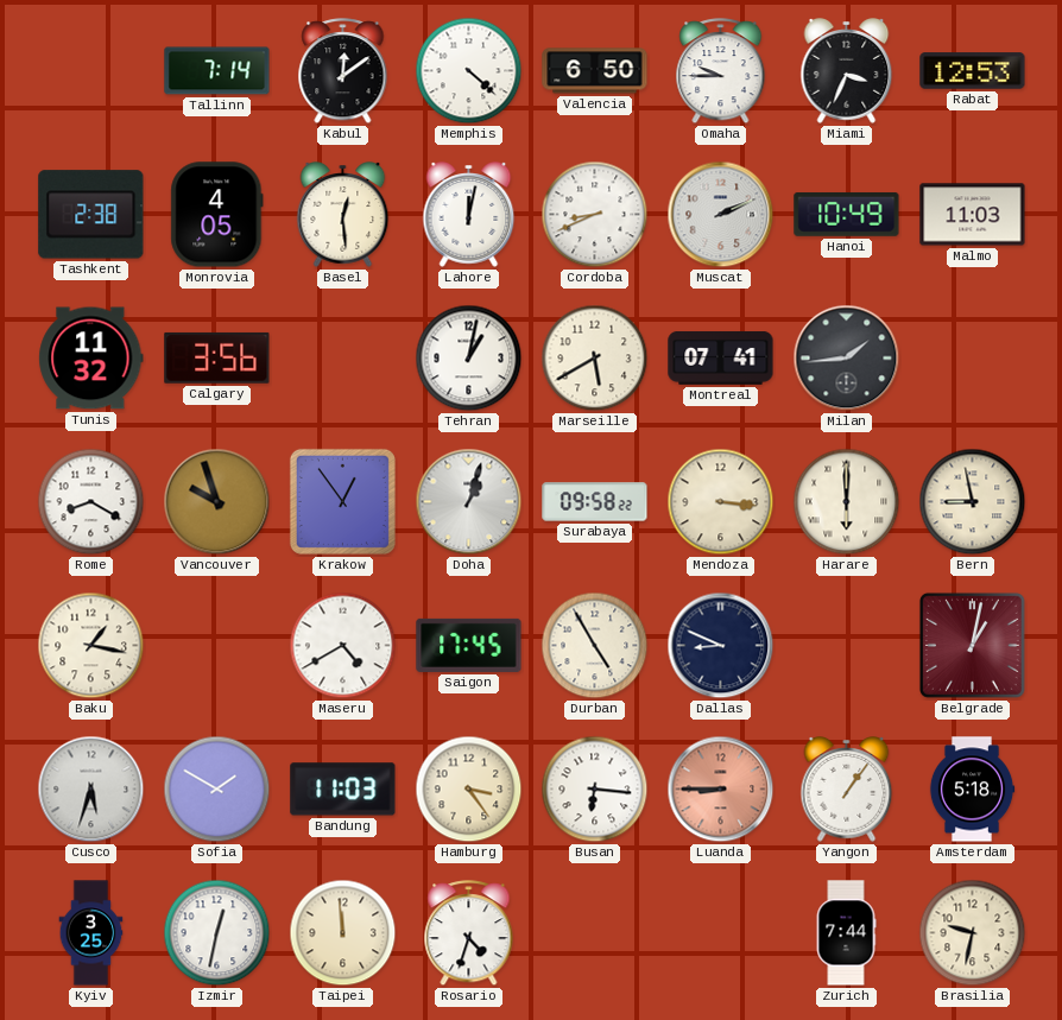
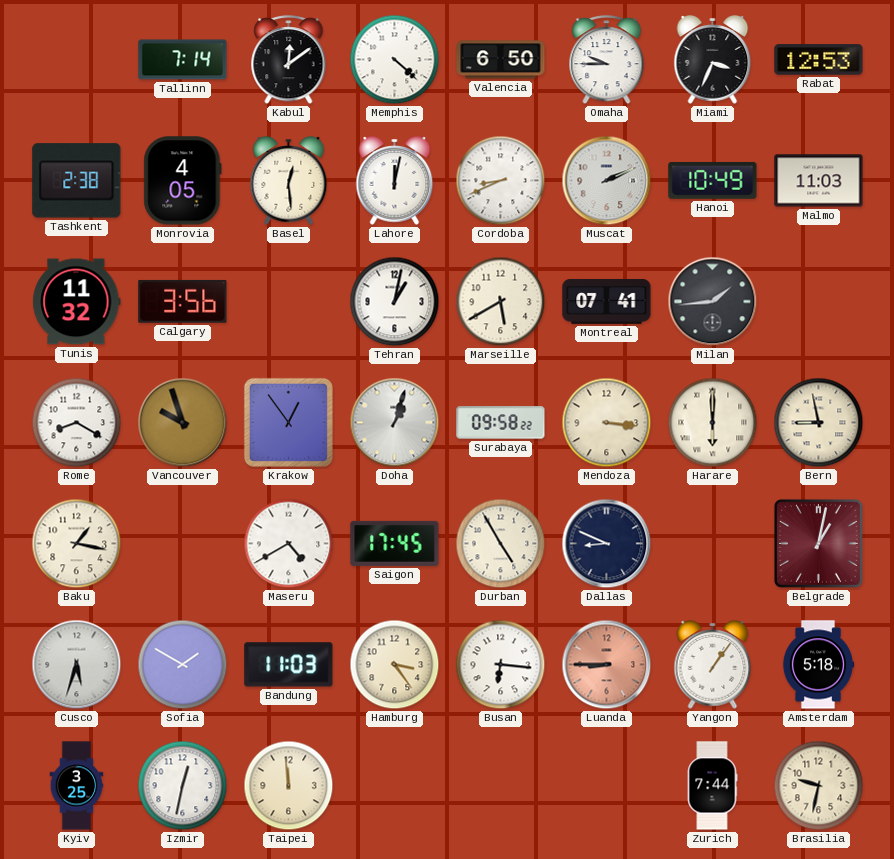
Rosario: 4:33 -> none
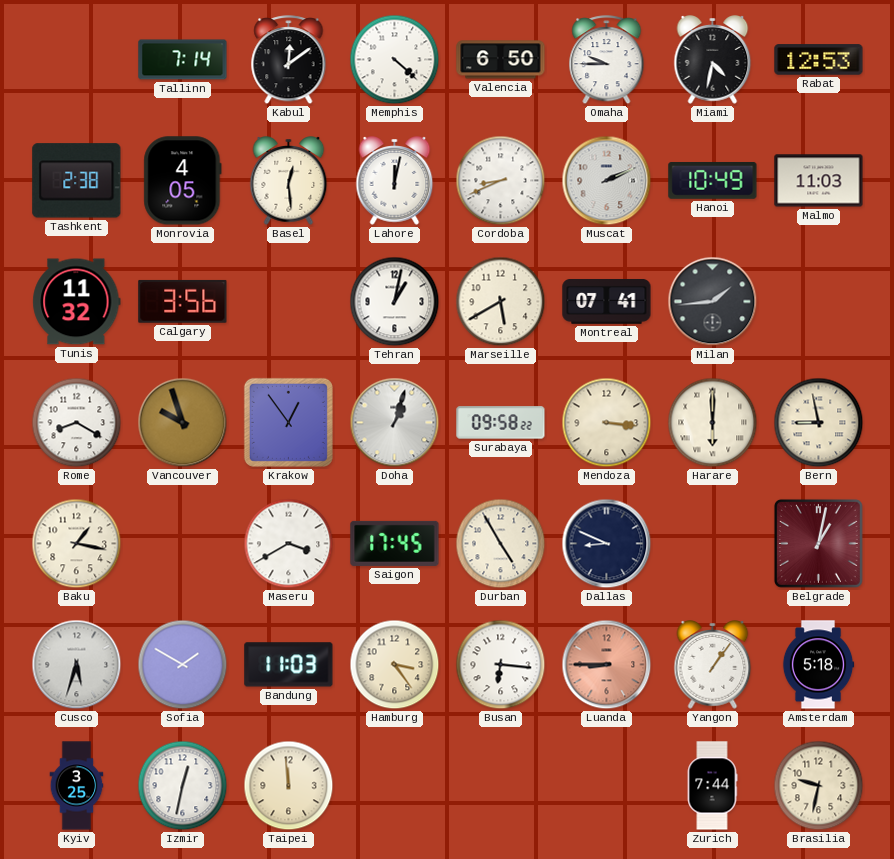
Miami: 3:34 -> 4:32
Maseru: 4:40 -> 3:40
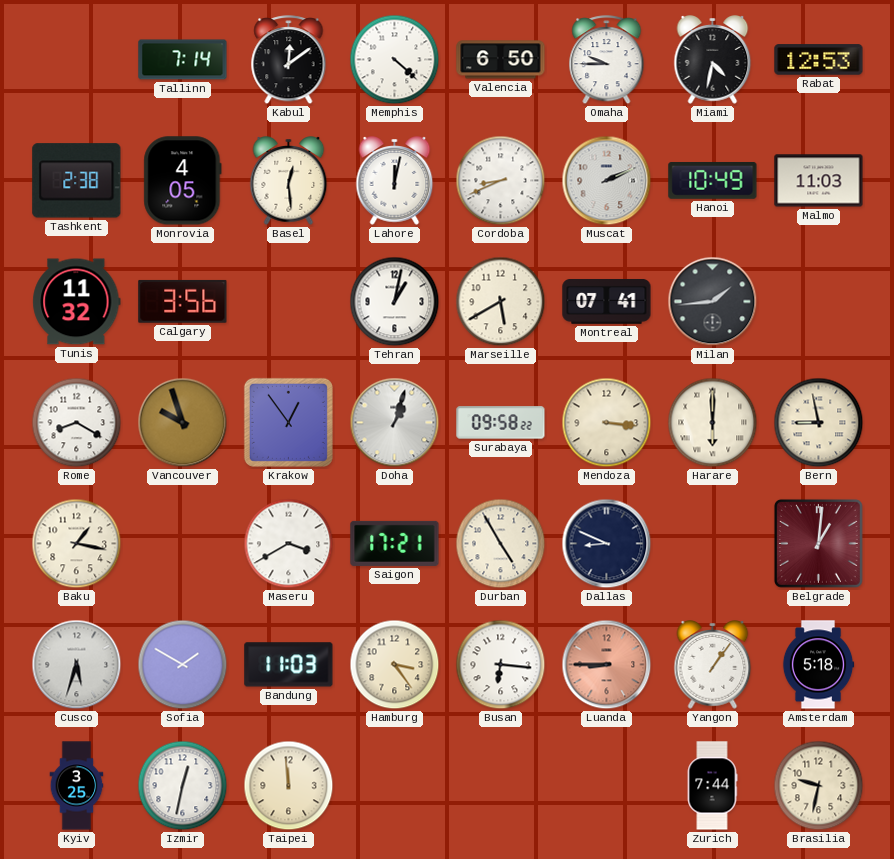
Saigon: 17:45 -> 17:21
Belgrade: 1:02 -> 1:01
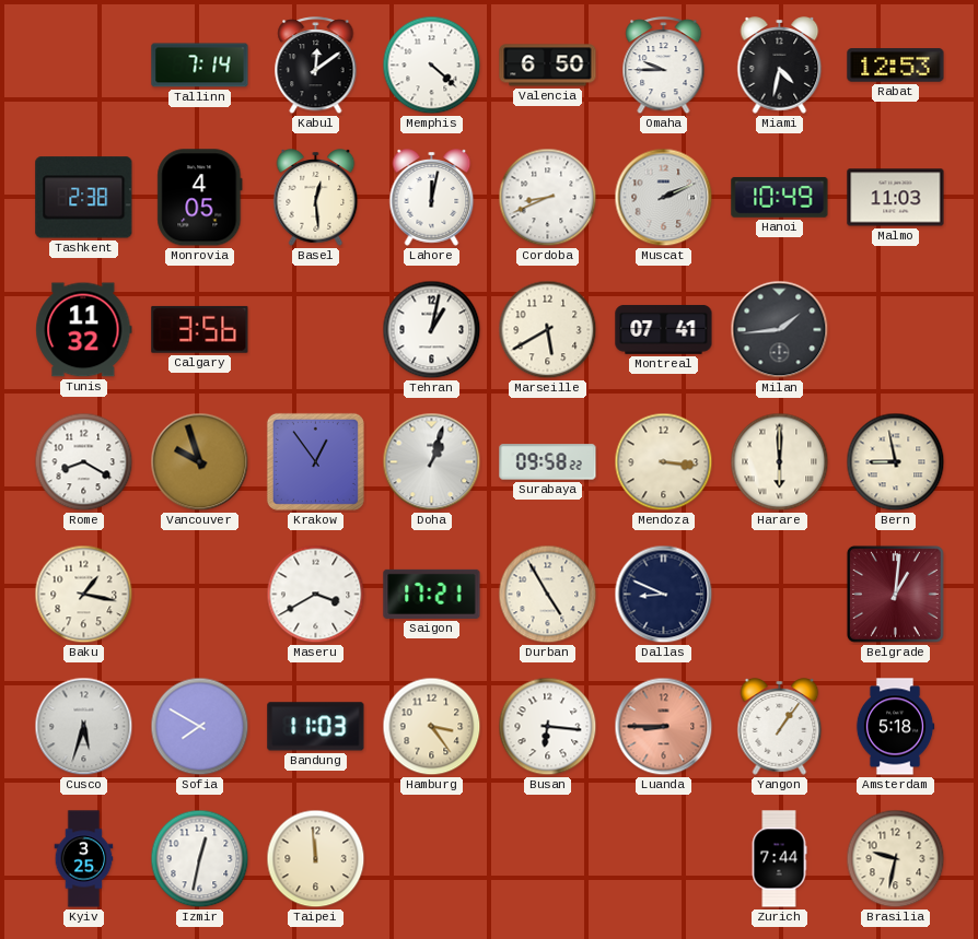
Sofia: 1:50 -> 7:50
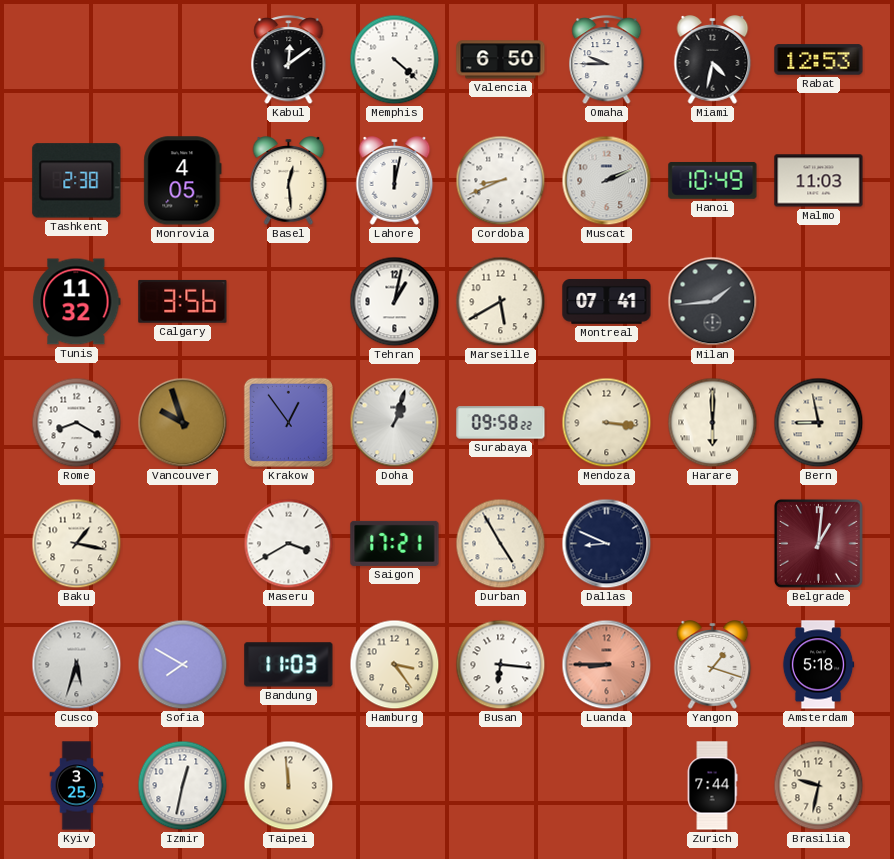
Tallinn: 7:14 -> none
Yangon: 1:06 -> 1:18
